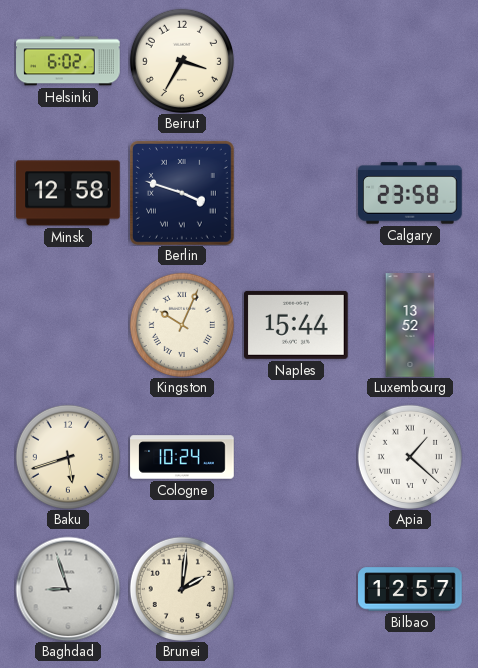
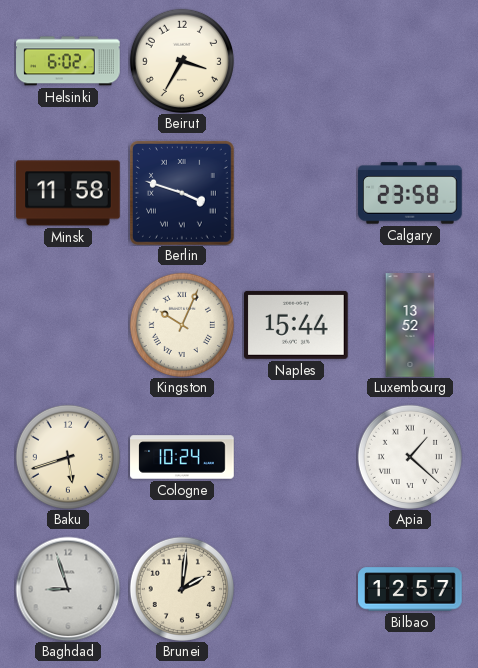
Minsk: 12:58 -> 11:58
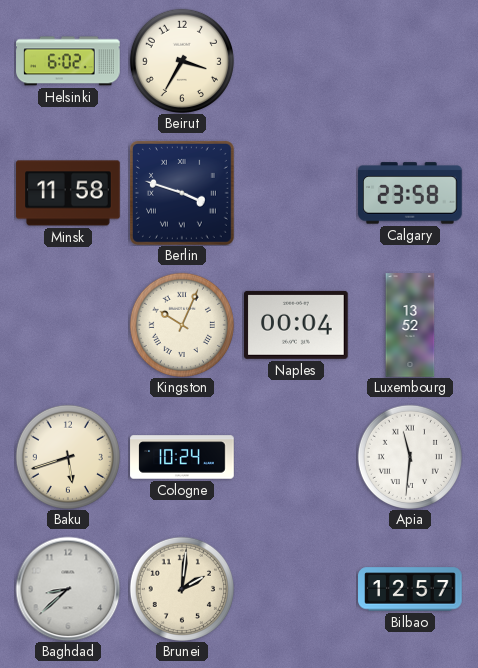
Naples: 15:44 -> 00:04
Apia: 1:22 -> 11:31
Baghdad: 8:57 -> 8:38
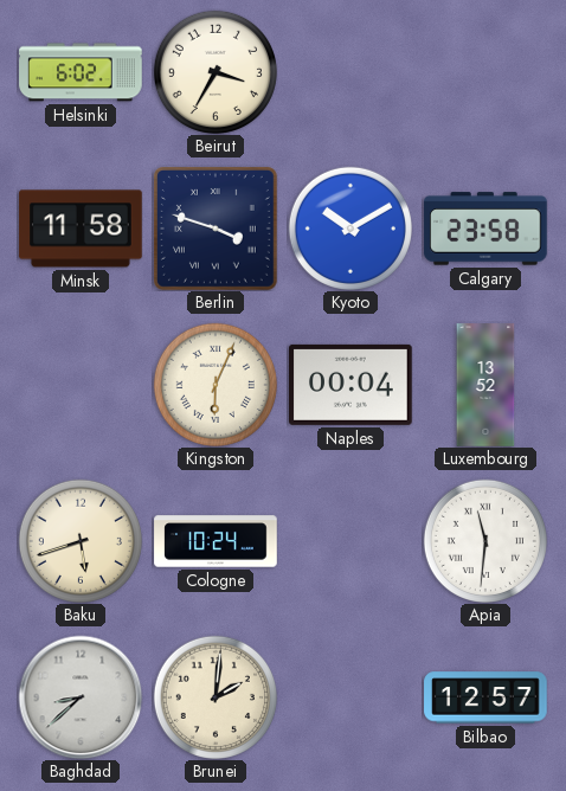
Kyoto: none -> 10:10
Kingston: 10:04 -> 6:04
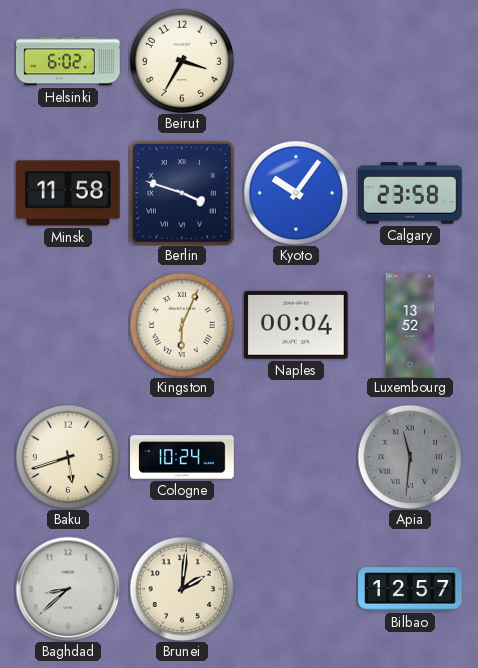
Kyoto: 10:10 -> 10:06
Apia dial: white -> grey
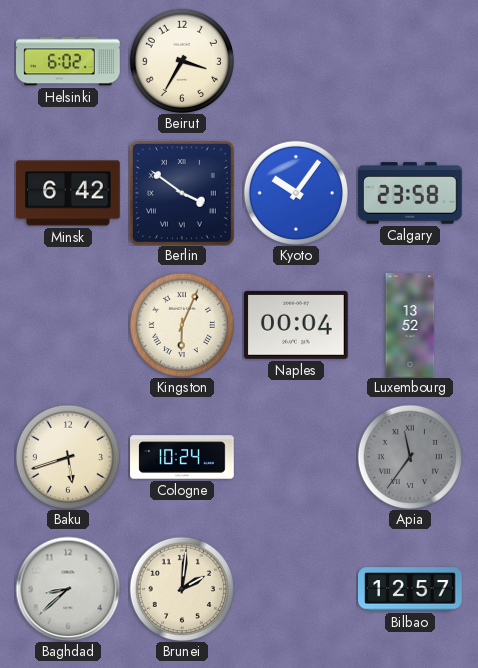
Minsk: 11:58 -> 6:42
Berlin: 3:48 -> 3:51
Apia: 11:31 -> 11:36
